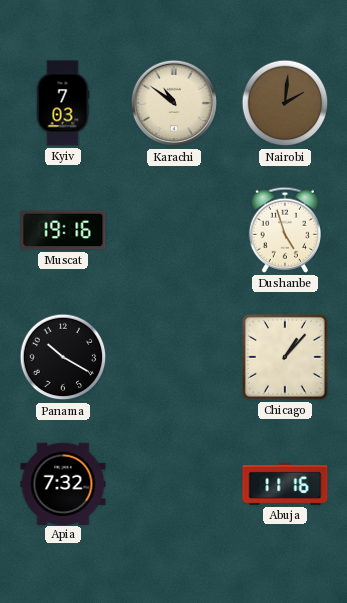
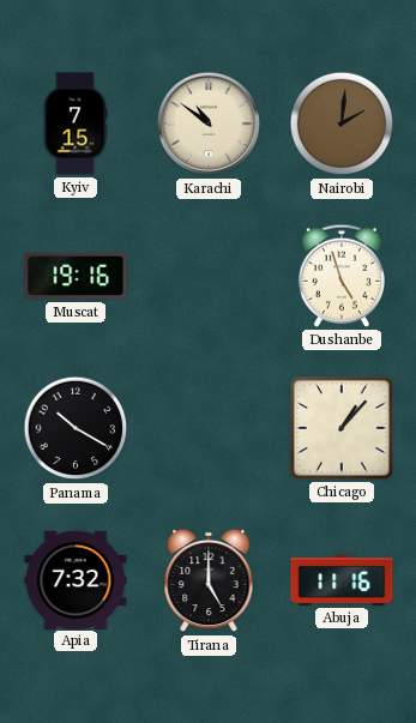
Kyiv: 7:03 -> 7:15
Tirana: none -> 5:00
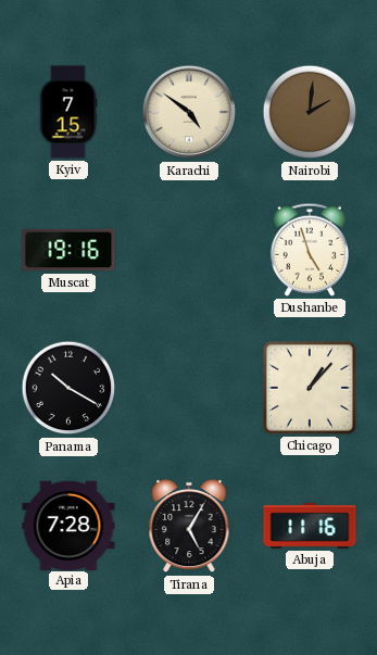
Karachi: 10:51 -> 4:51
Apia: 7:32 -> 7:28
Tirana: 5:00 -> 5:05
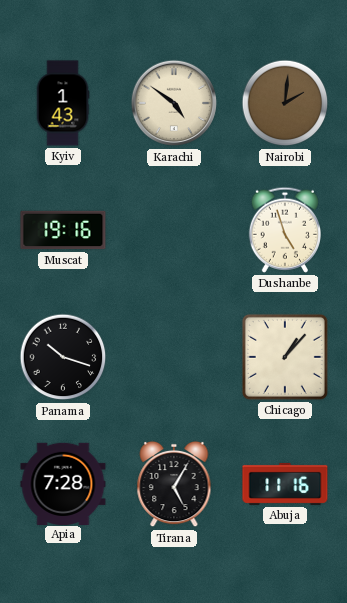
Kyiv: 7:15 -> 1:43
Panama: 10:20 -> 10:18
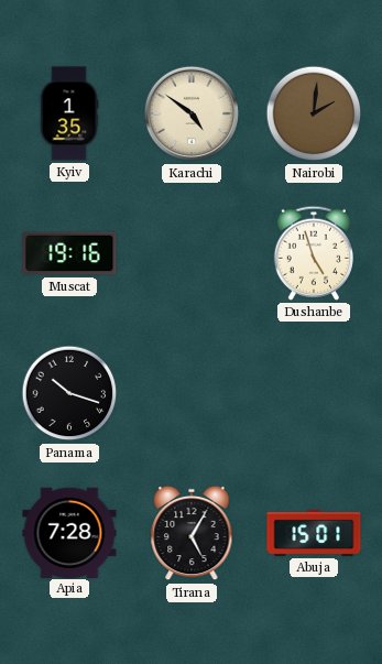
Kyiv: 1:43 -> 1:35
Chicago: 1:07 -> none
Abuja: 11:16 -> 15:01
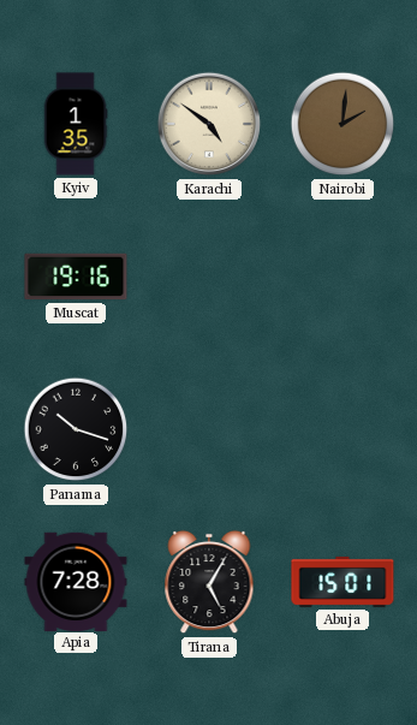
Dushanbe: 4:57 -> none
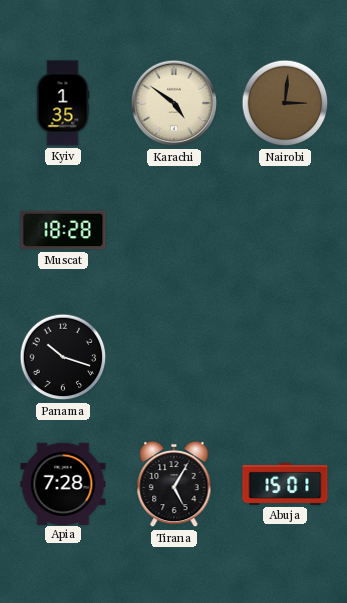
Nairobi: 2:01 -> 3:01
Muscat: 19:16 -> 18:28
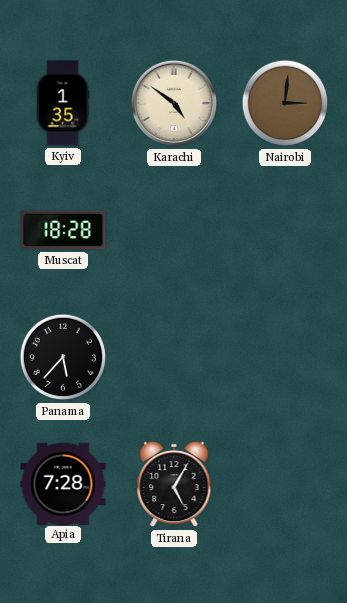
Panama: 10:18 -> 5:37
Abuja: 15:01 -> none
